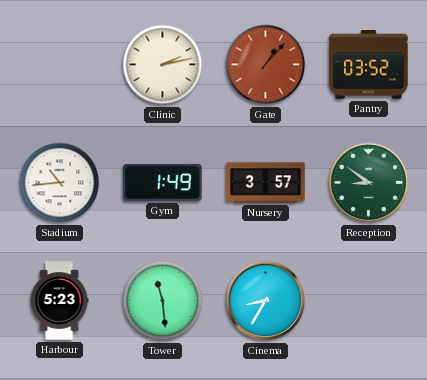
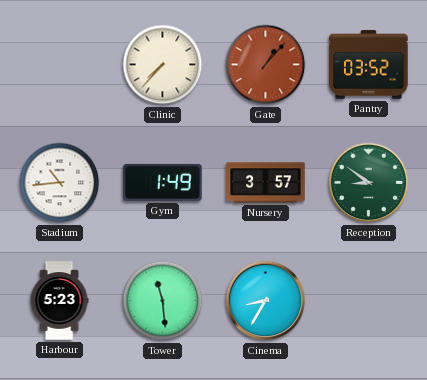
Clinic: 2:13 -> 7:37
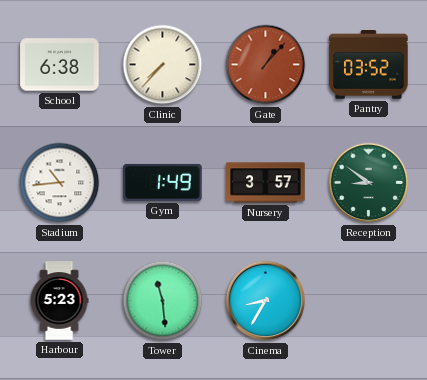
School: none -> 6:38
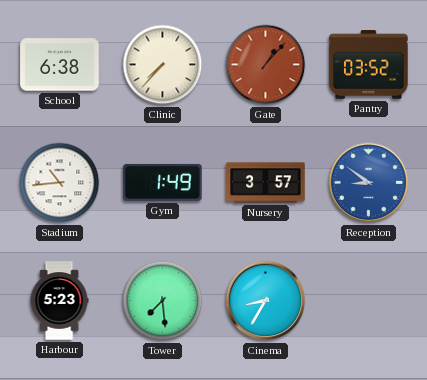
Reception dial: green -> blue
Tower: 11:29 -> 7:29
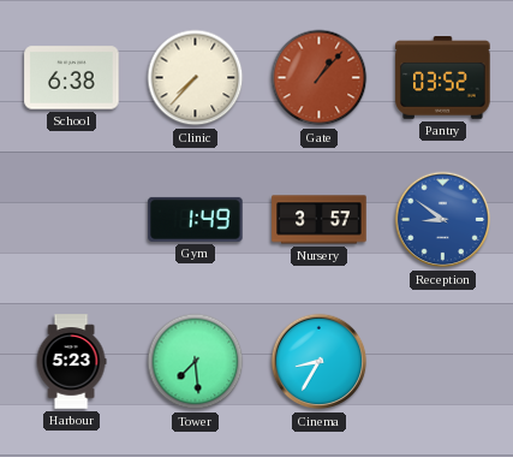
Stadium: 10:44 -> none
